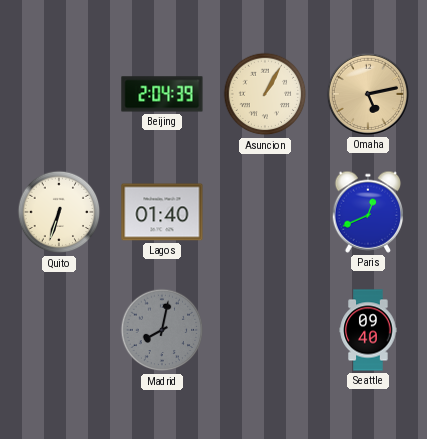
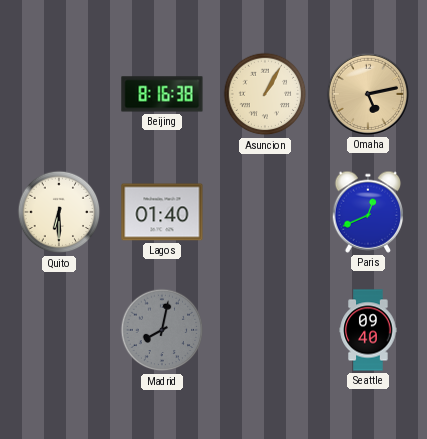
Beijing: 2:04 -> 8:16
Quito: 6:33 -> 6:30
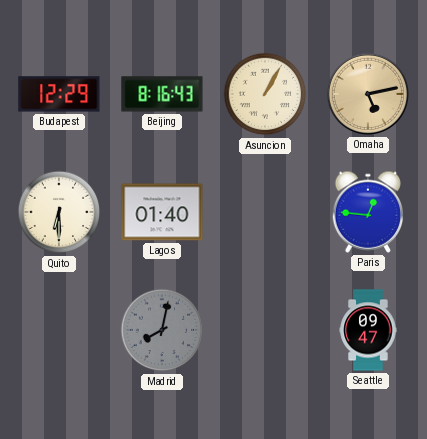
Budapest: none -> 12:29
Beijing: 8:16:38 -> 8:16:43
Paris: 12:41 -> 12:46
Seattle: 09:40 -> 09:47
